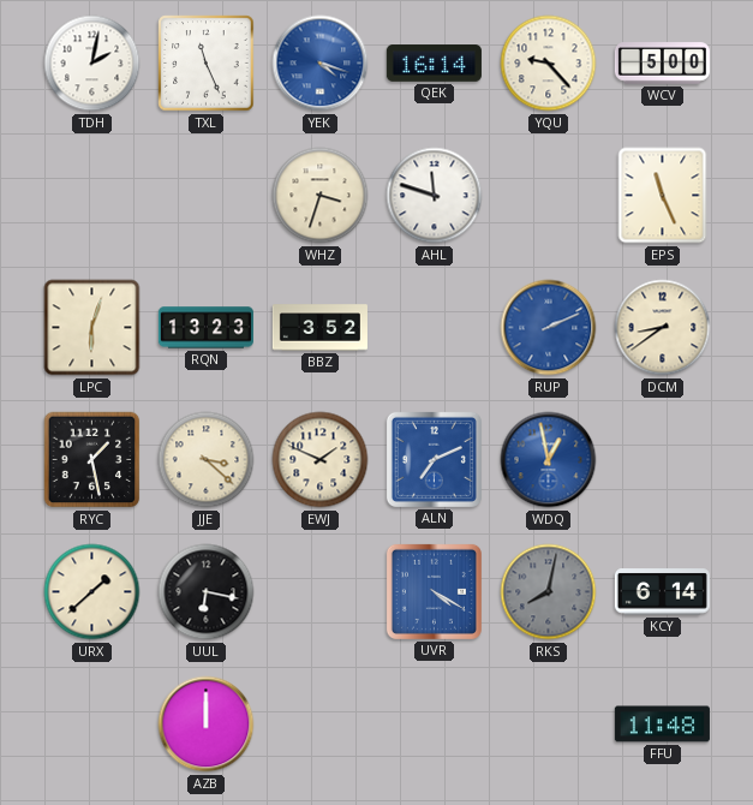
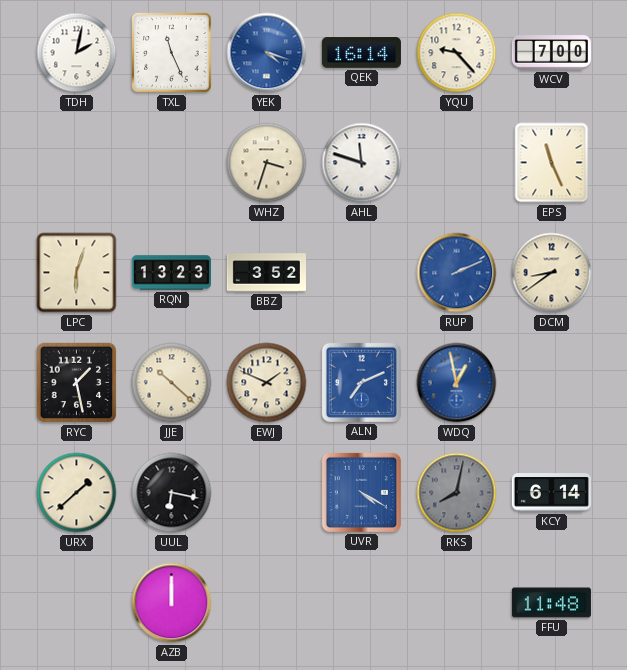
WCV: 5:00 -> 7:00
JJE: 3:22 -> 10:22
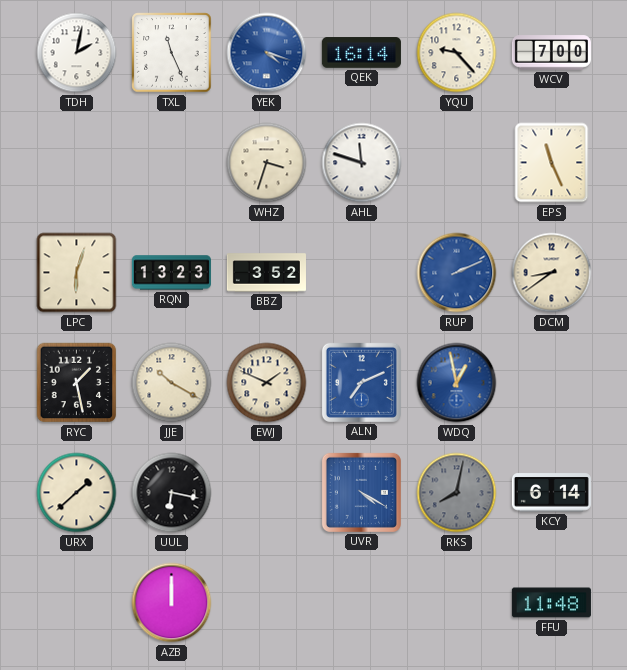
JJE: 10:22 -> 10:20
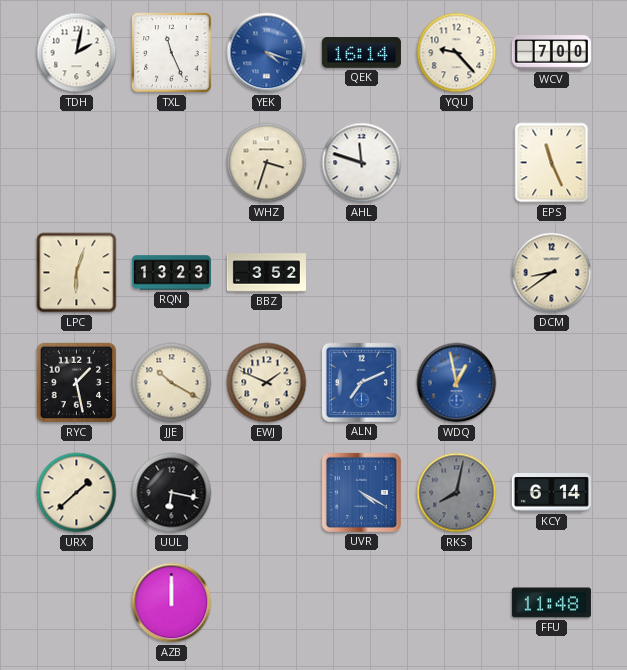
RUP: 2:11 -> none
